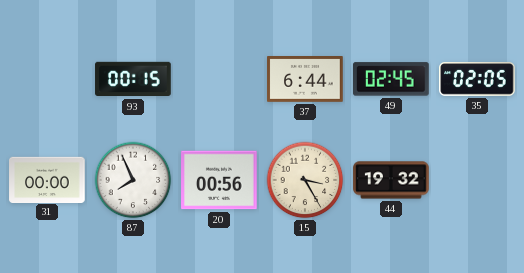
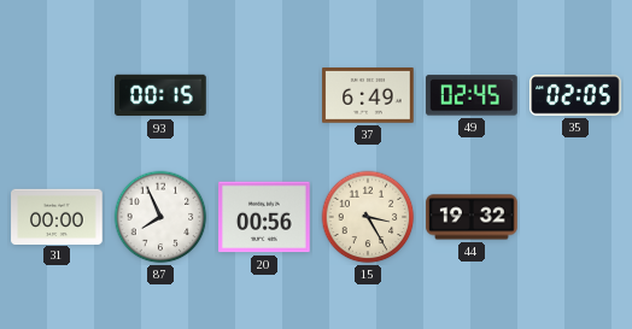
37: 6:44 -> 6:49
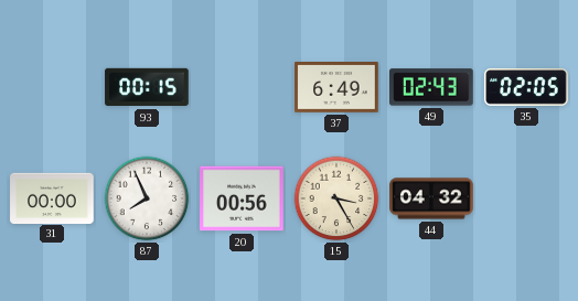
49: 02:45 -> 02:43
44: 19:32 -> 04:32
